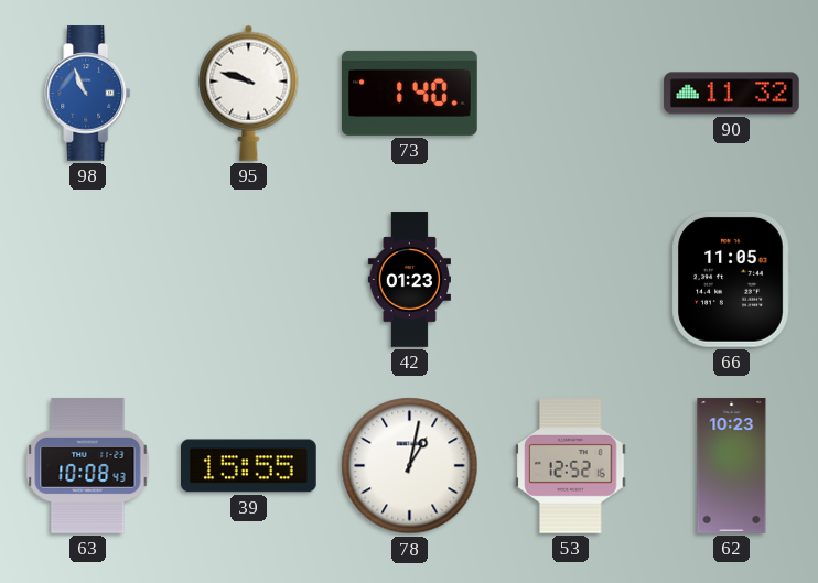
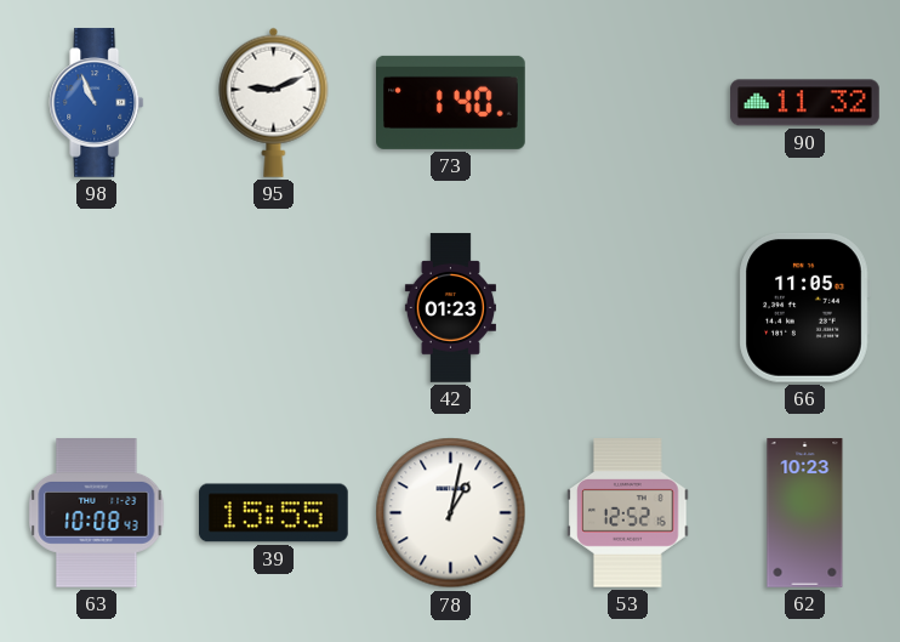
95: 9:48 -> 9:11
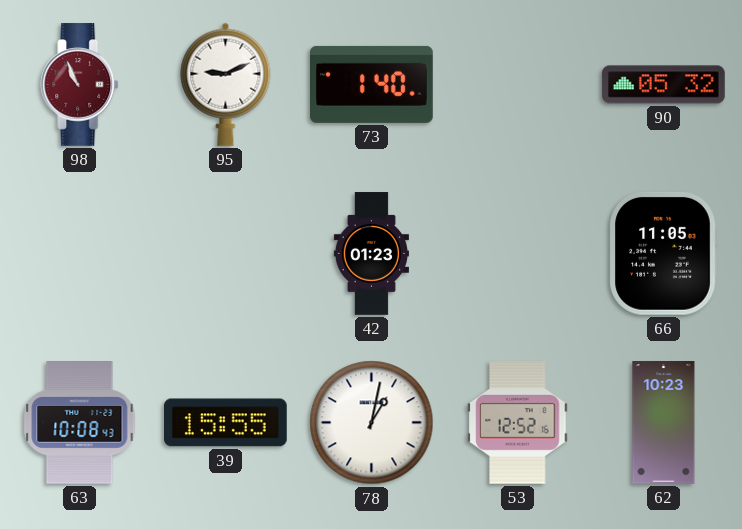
98 dial: blue -> burgundy
90: 11:32 -> 05:32
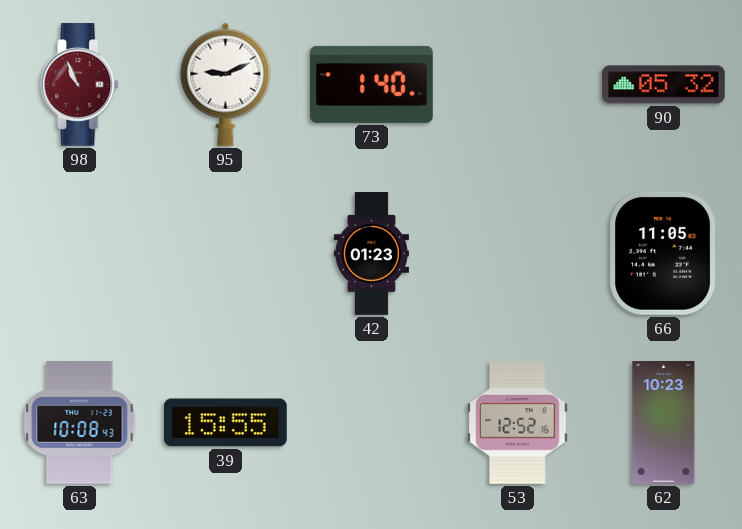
78: 1:02 -> none
